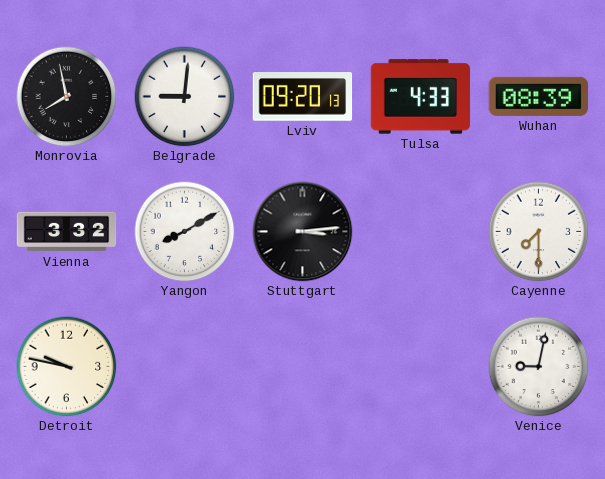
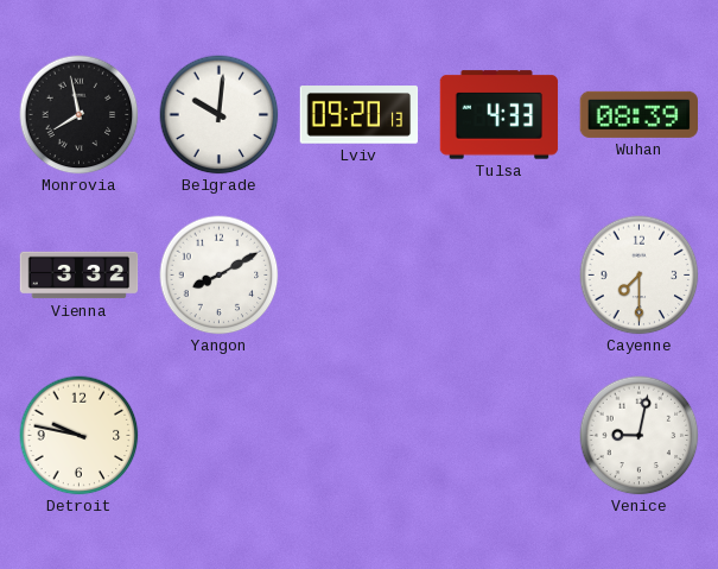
Belgrade: 9:01 -> 10:01
Stuttgart: 3:14 -> none
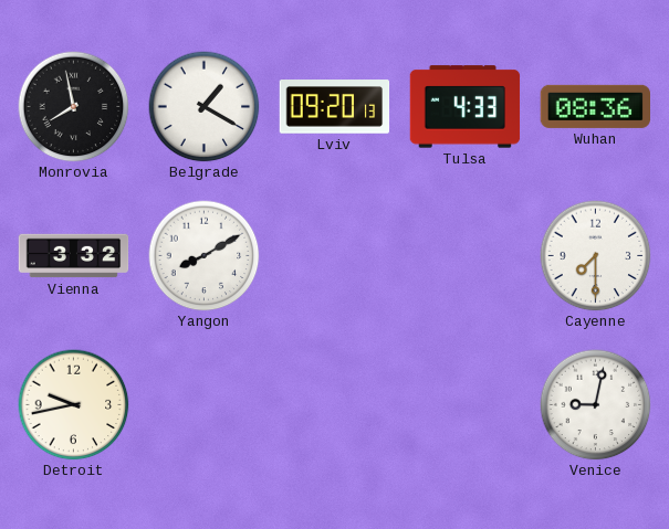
Belgrade: 10:01 -> 1:20
Wuhan: 08:39 -> 08:36
Detroit: 9:47 -> 9:43
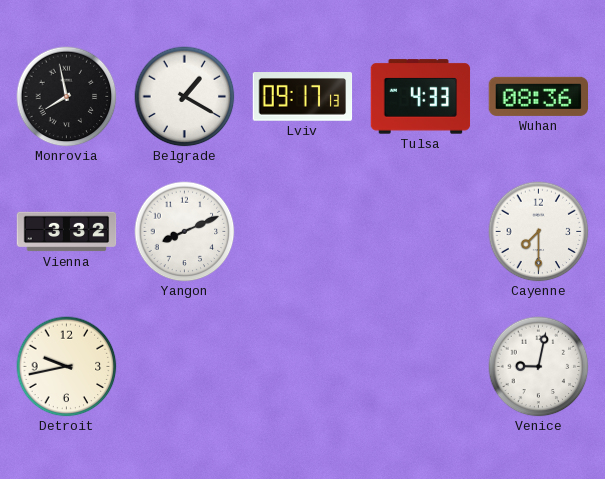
Lviv: 09:20 -> 09:17
Yangon: 8:10 -> 8:11
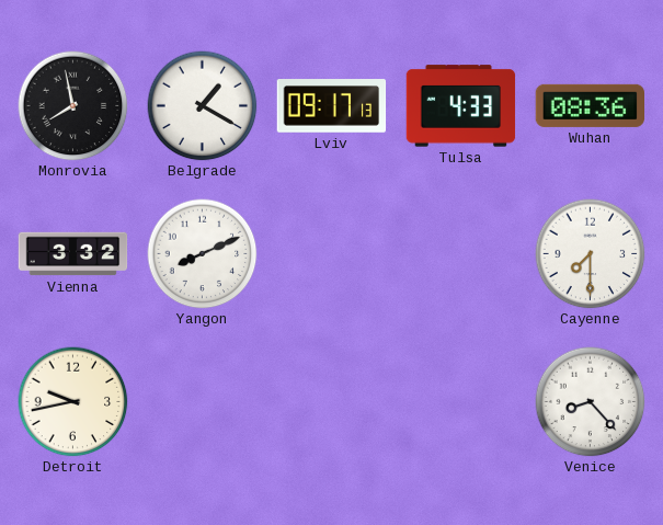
Venice: 9:02 -> 8:23
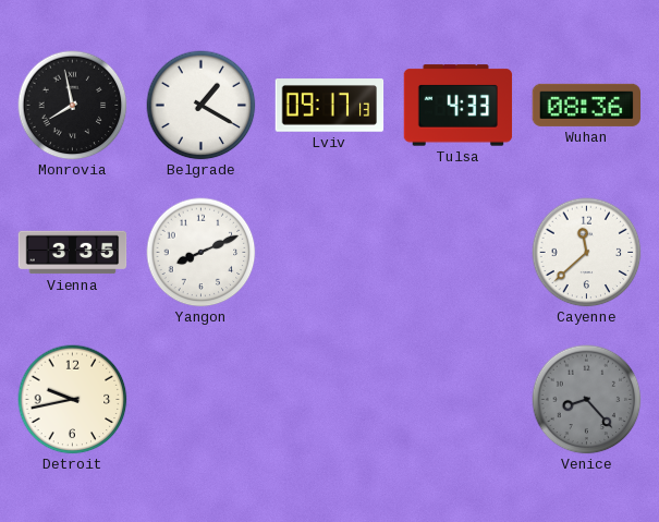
Vienna: 3:32 -> 3:35
Cayenne: 7:30 -> 11:38
Venice dial: white -> grey
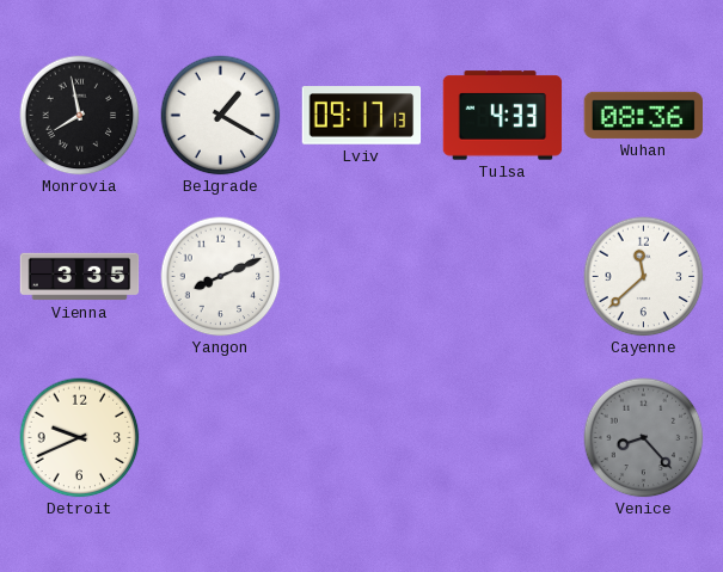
Detroit: 9:43 -> 9:41
